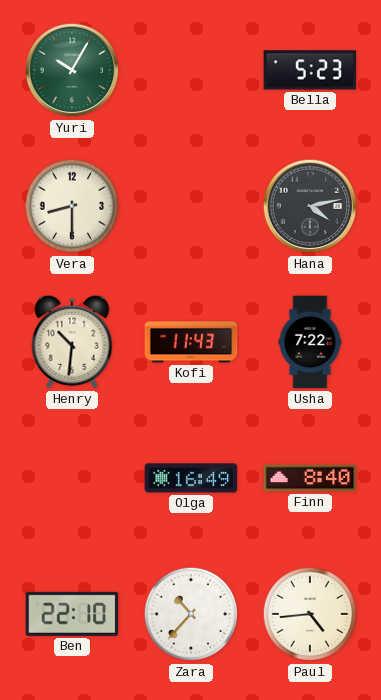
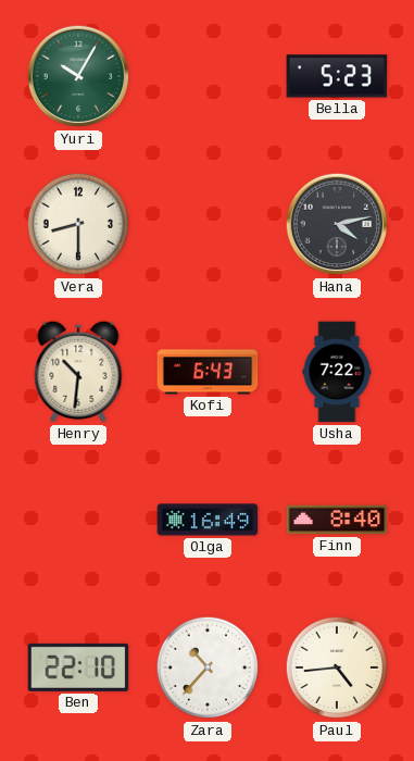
Kofi: 11:43 -> 6:43
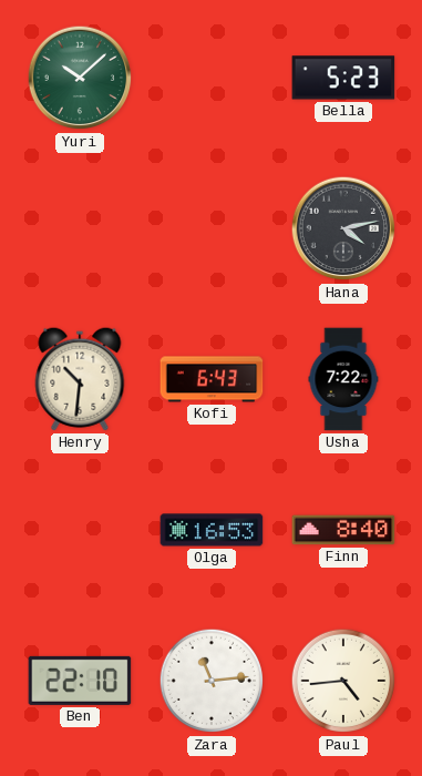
Yuri: 10:05 -> 10:08
Vera: 8:30 -> none
Olga: 16:49 -> 16:53
Zara: 10:37 -> 11:14
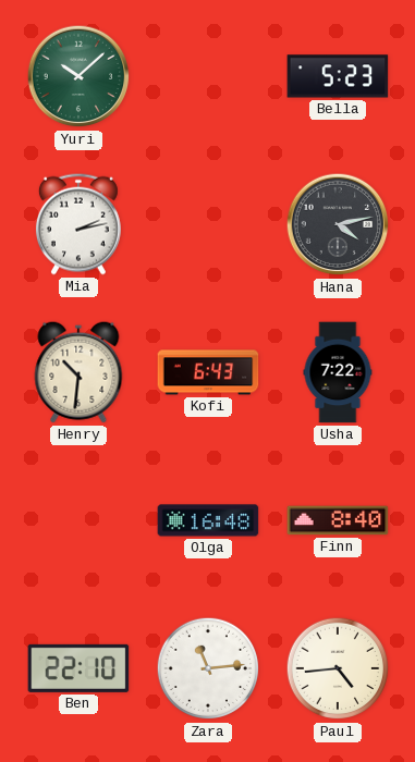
Mia: none -> 2:13
Olga: 16:53 -> 16:48
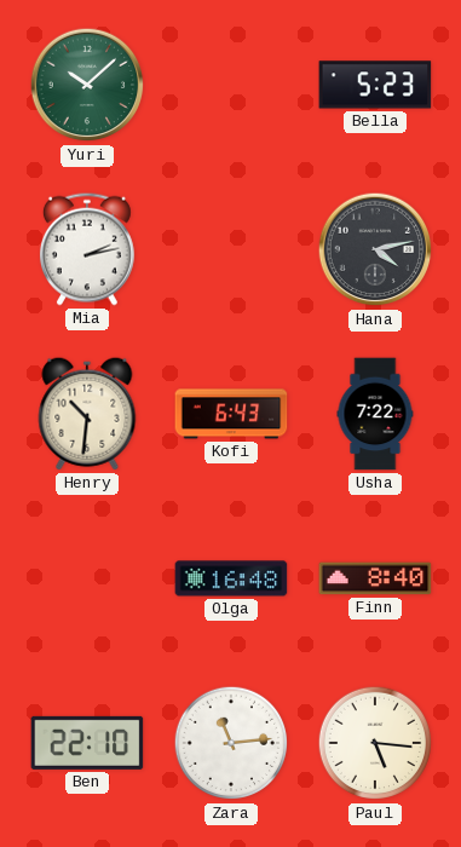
Paul: 4:44 -> 5:16
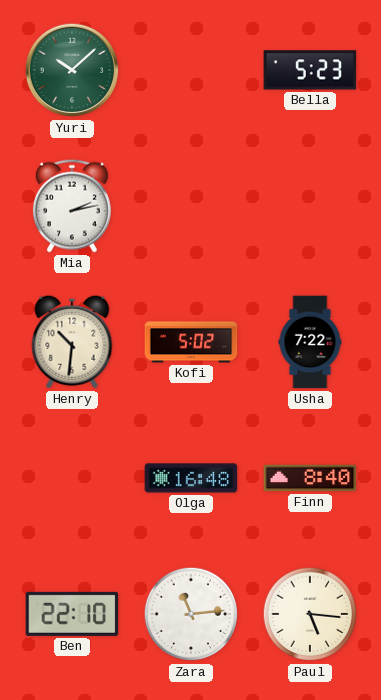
Hana: 4:13 -> none
Kofi: 6:43 -> 5:02
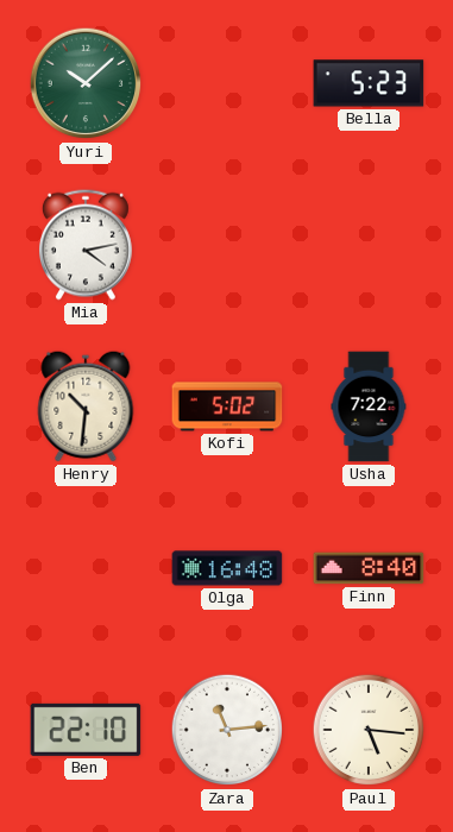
Mia: 2:13 -> 4:13
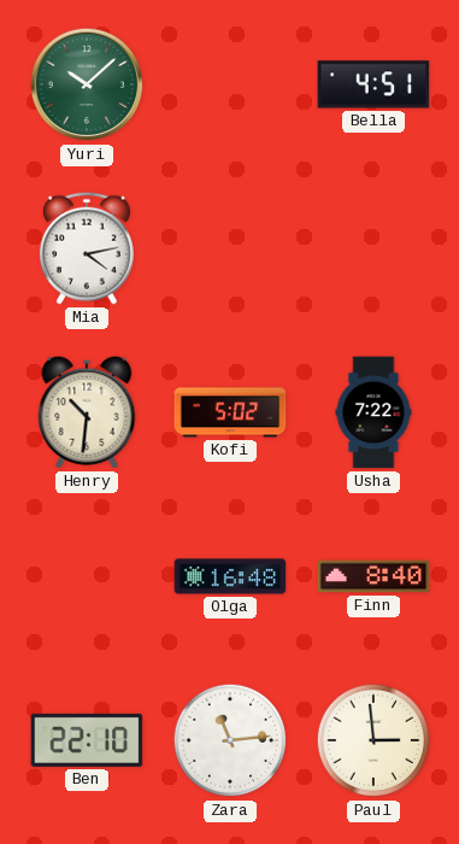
Bella: 5:23 -> 4:51
Paul: 5:16 -> 2:59
